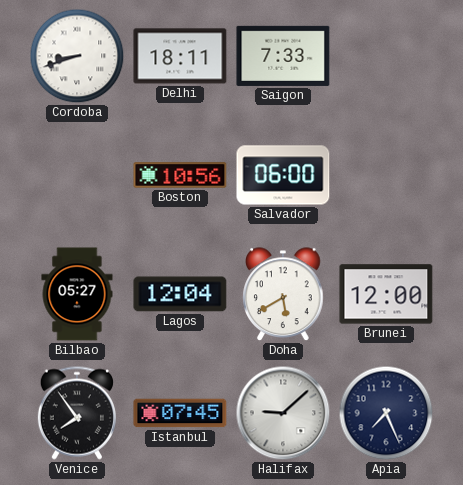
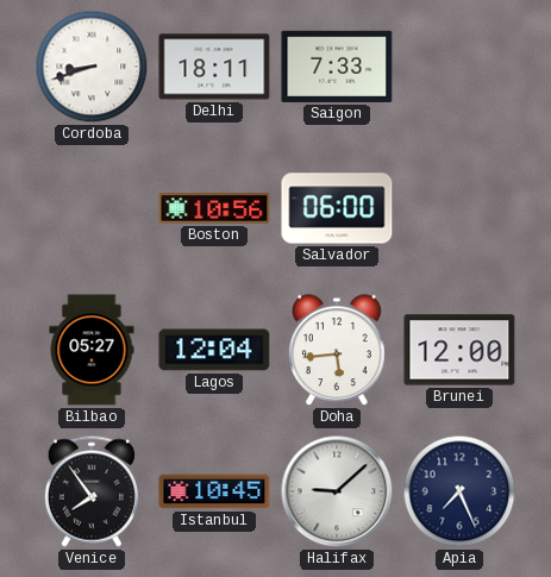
Doha: 5:40 -> 5:44
Istanbul: 07:45 -> 10:45
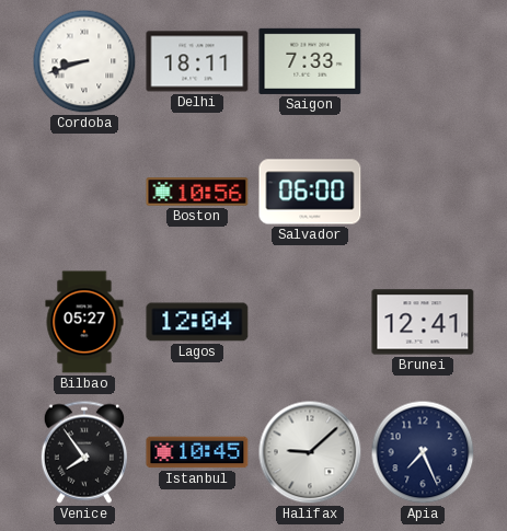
Doha: 5:44 -> none
Brunei: 12:00 -> 12:41
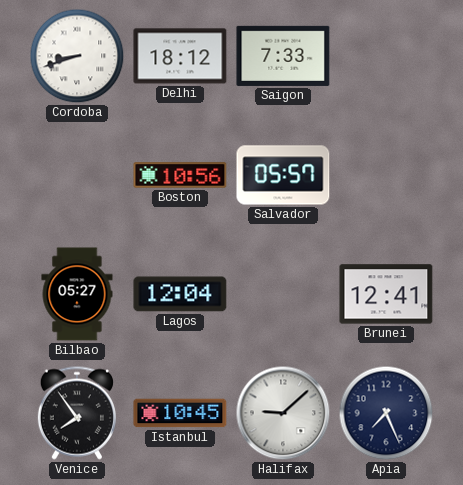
Delhi: 18:11 -> 18:12
Salvador: 06:00 -> 05:57
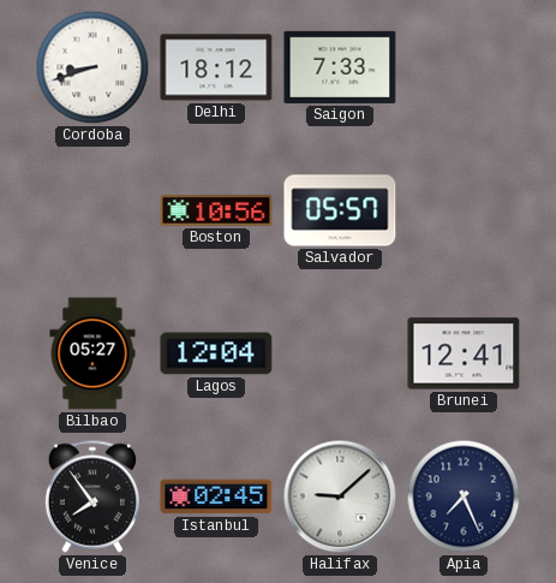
Istanbul: 10:45 -> 02:45
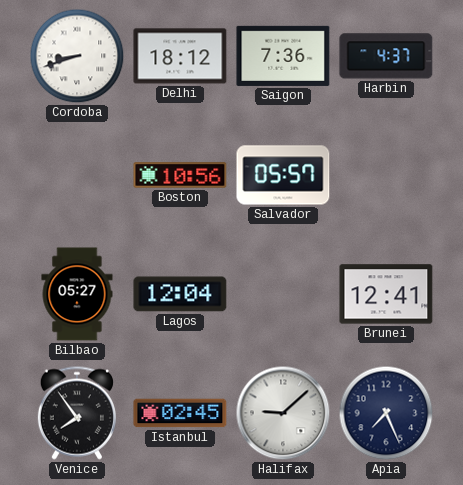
Saigon: 7:33 -> 7:36
Harbin: none -> 4:37
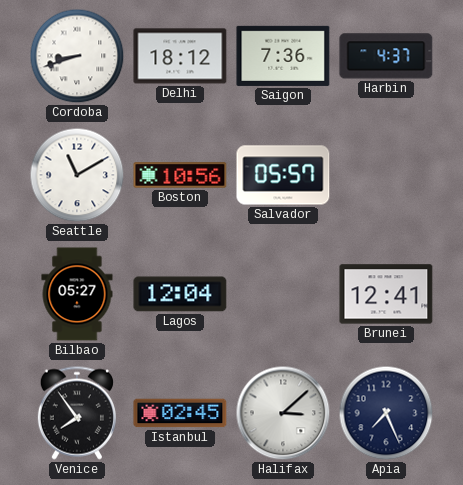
Seattle: none -> 11:10
Halifax: 9:08 -> 3:08
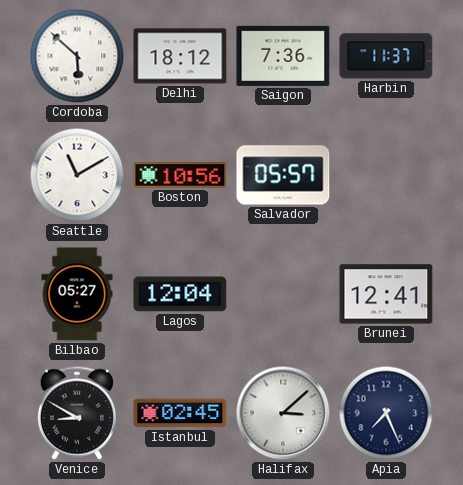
Cordoba: 8:42 -> 5:52
Harbin: 4:37 -> 11:37
Venice: 7:54 -> 8:50
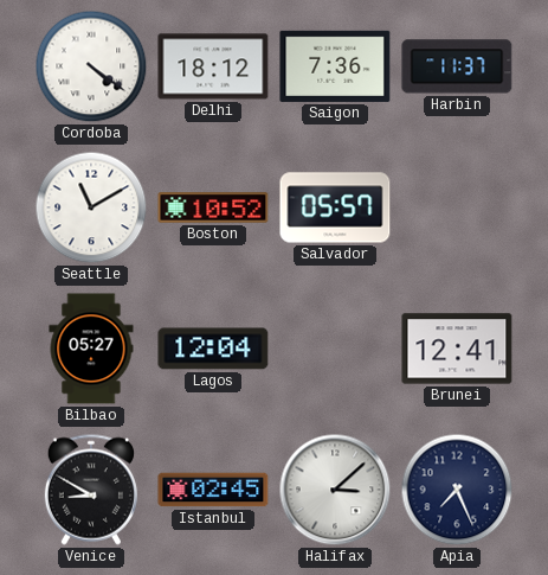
Cordoba: 5:52 -> 4:21
Boston: 10:56 -> 10:52
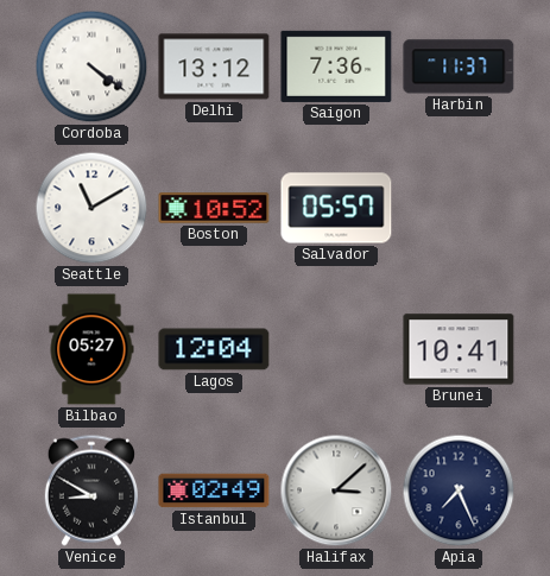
Delhi: 18:12 -> 13:12
Brunei: 12:41 -> 10:41
Istanbul: 02:45 -> 02:49
